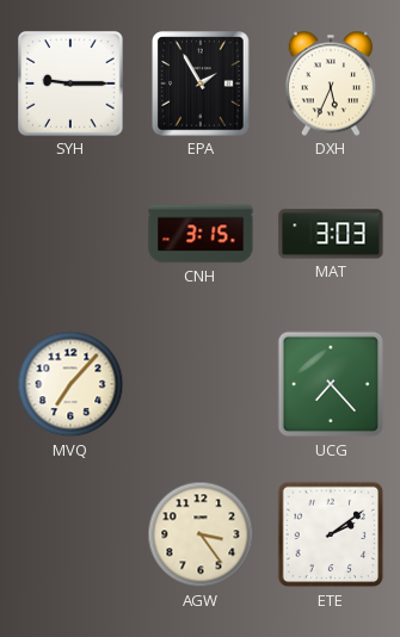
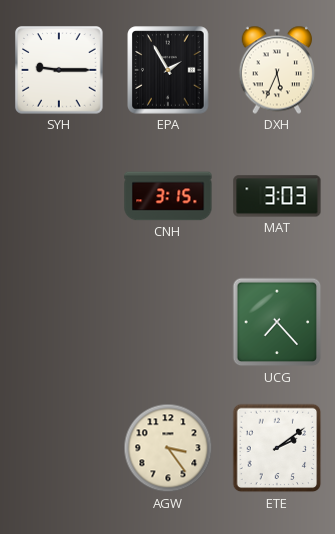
MVQ: 7:07 -> none
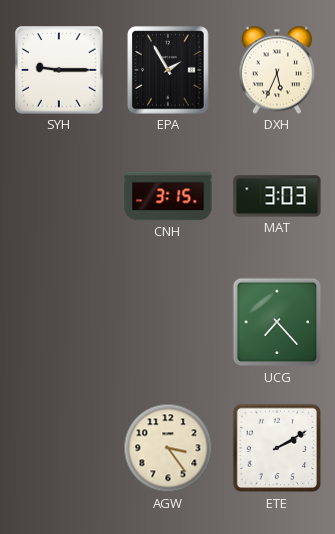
ETE: 2:09 -> 2:10
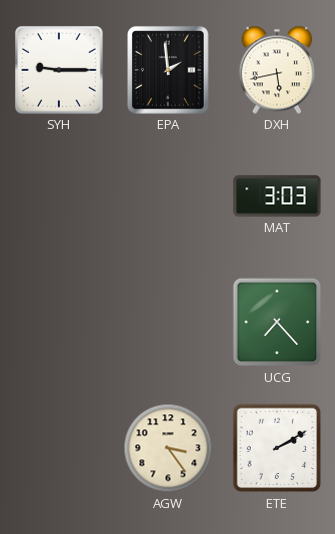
EPA: 1:55 -> 1:59
DXH: 5:34 -> 5:43
CNH: 3:15 -> none
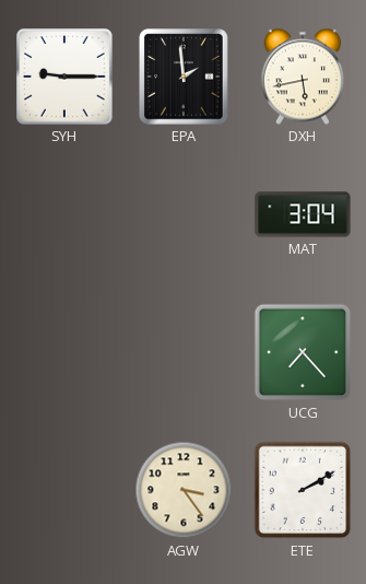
MAT: 3:03 -> 3:04
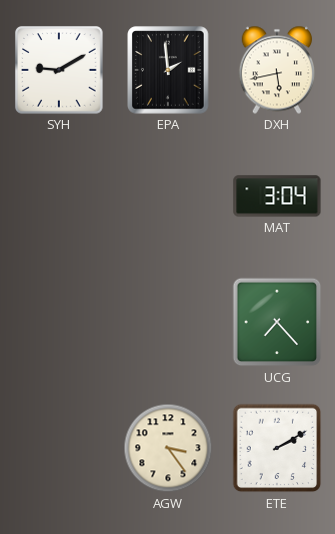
SYH: 9:15 -> 9:10
